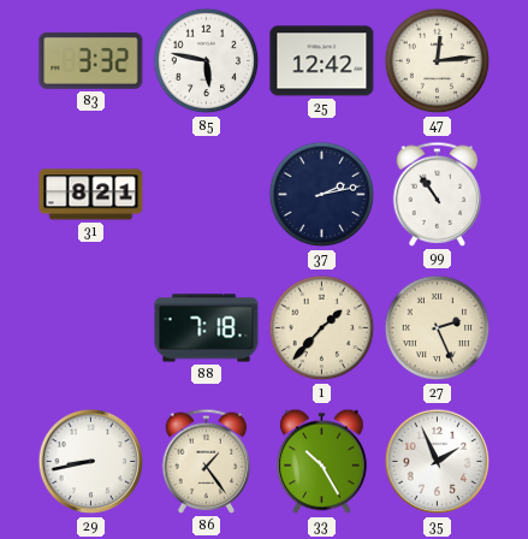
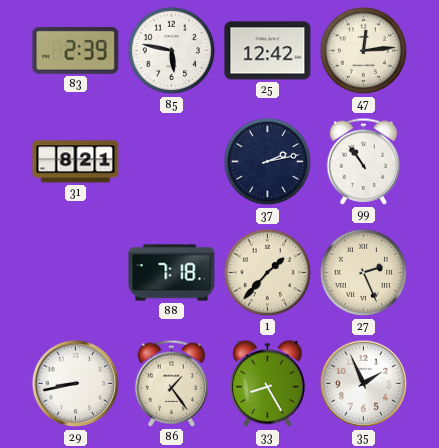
83: 3:32 -> 2:39
33: 10:25 -> 8:25
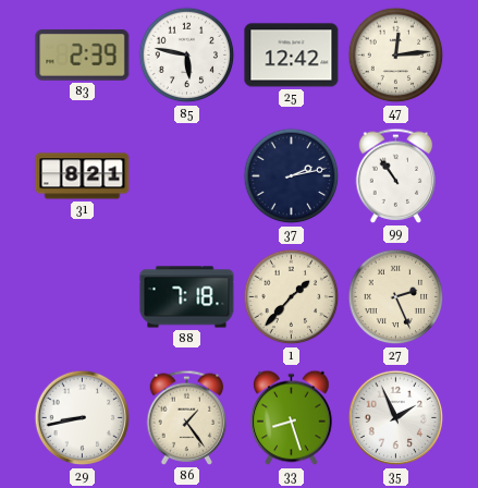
33: 8:25 -> 8:27
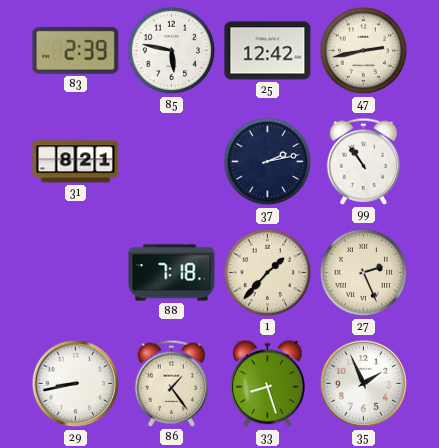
47: 12:14 -> 2:43
